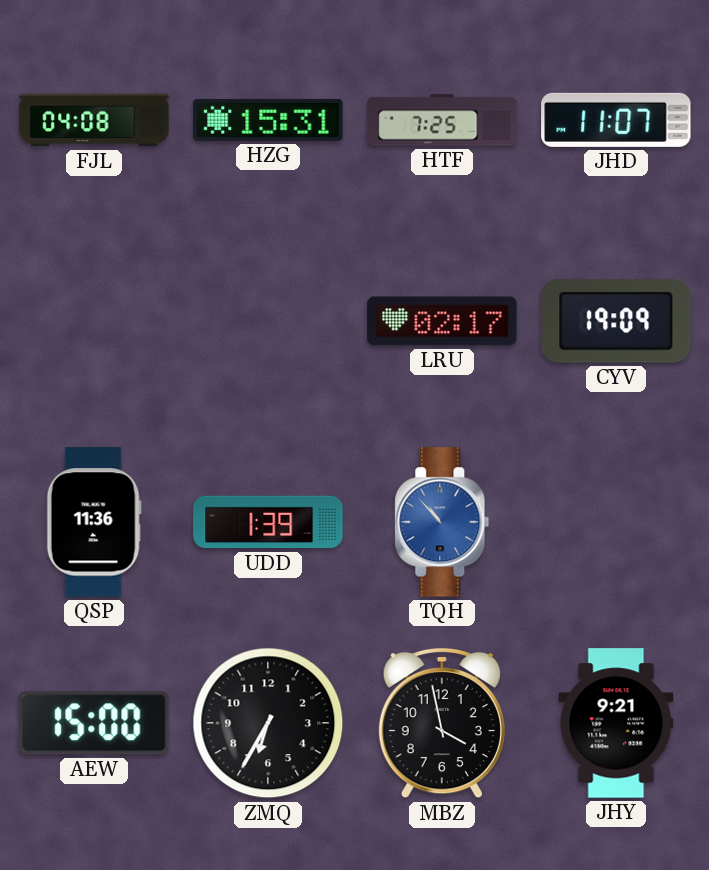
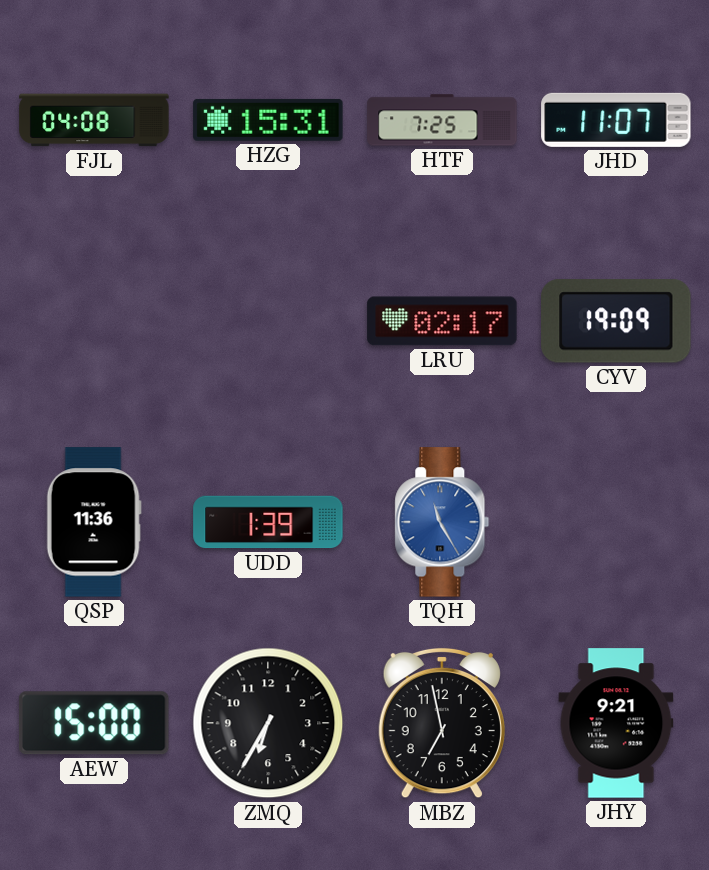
TQH: 10:53 -> 11:25
MBZ: 3:58 -> 6:58
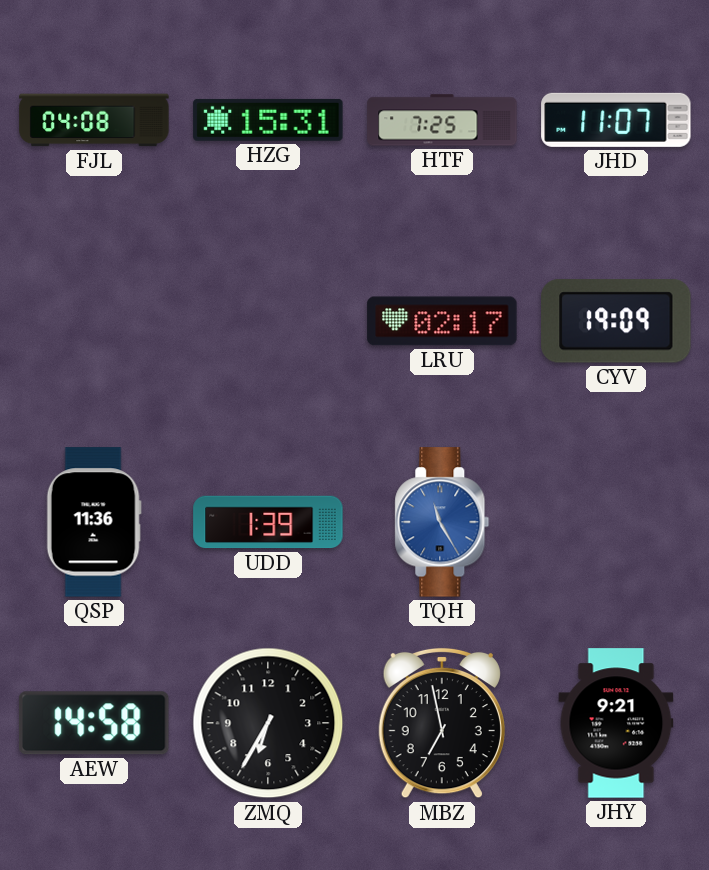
AEW: 15:00 -> 14:58
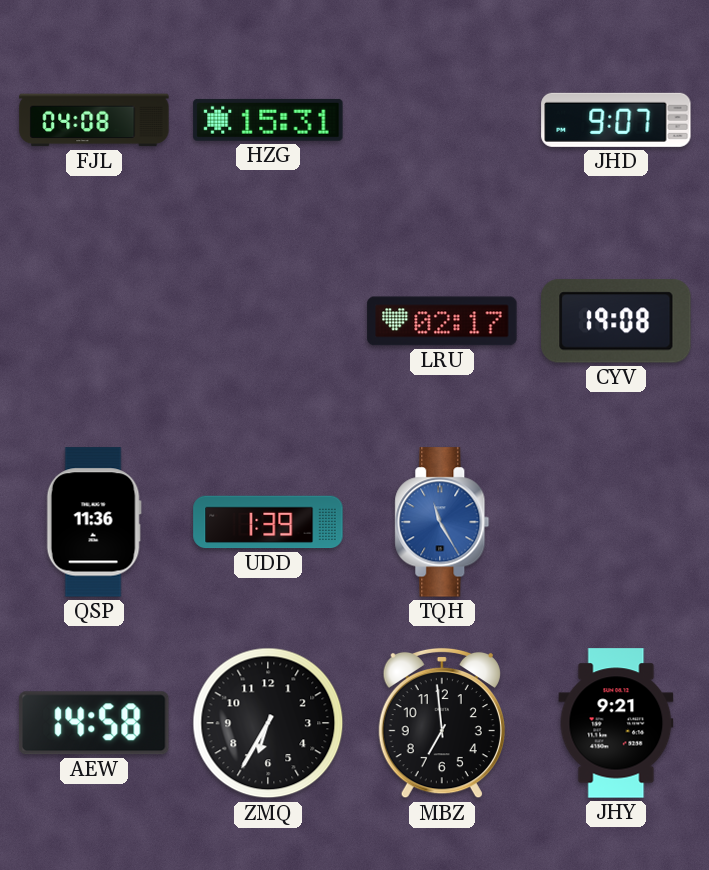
HTF: 7:25 -> none
JHD: 11:07 -> 9:07
CYV: 19:09 -> 19:08
MBZ: 6:58 -> 6:59
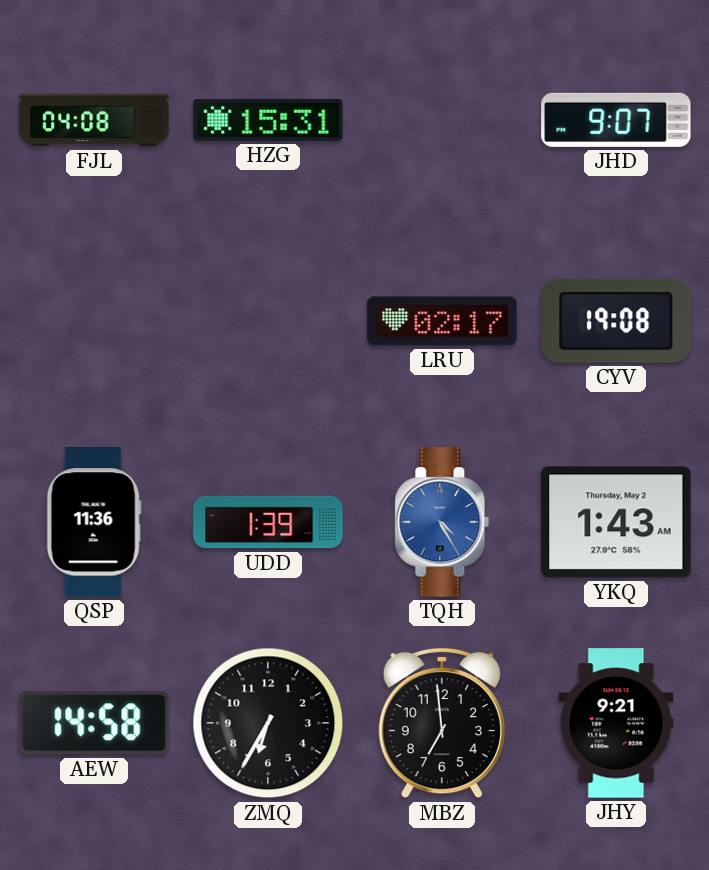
TQH: 11:25 -> 4:25
YKQ: none -> 1:43
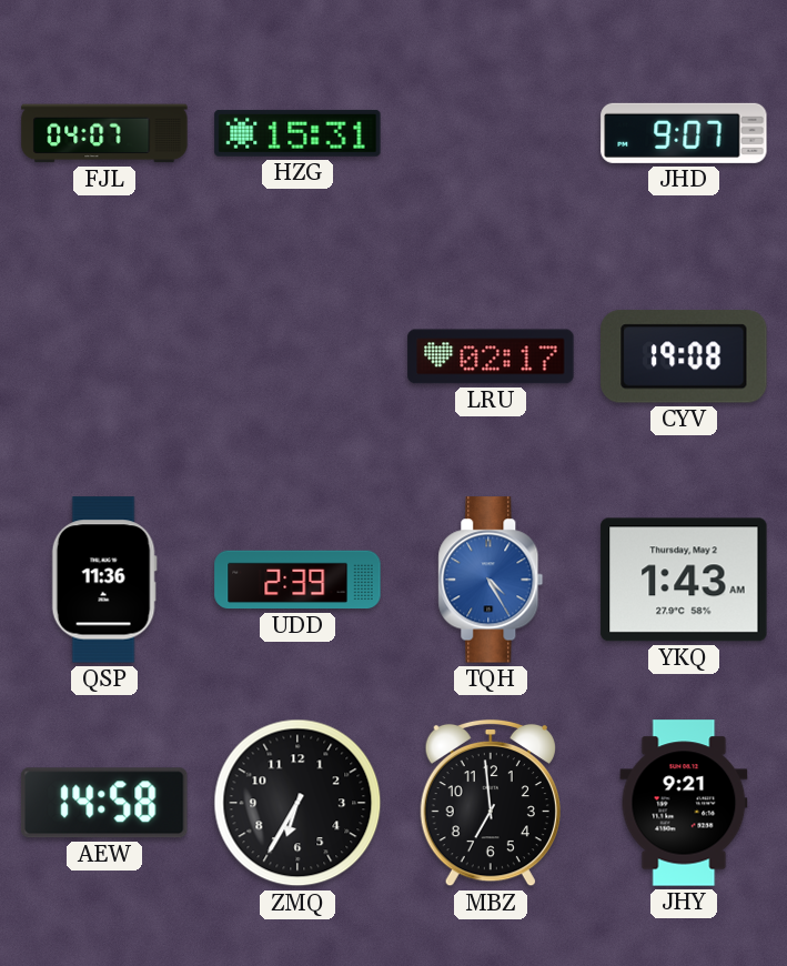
FJL: 04:08 -> 04:07
UDD: 1:39 -> 2:39
